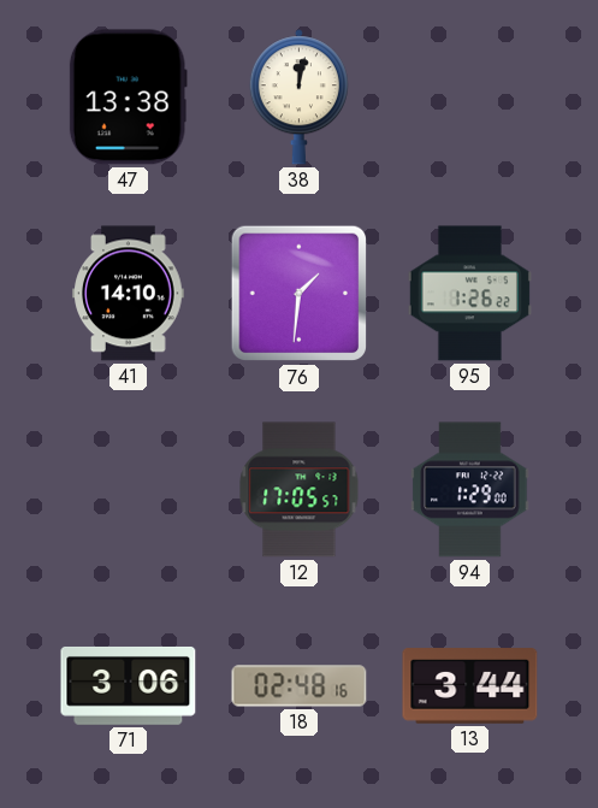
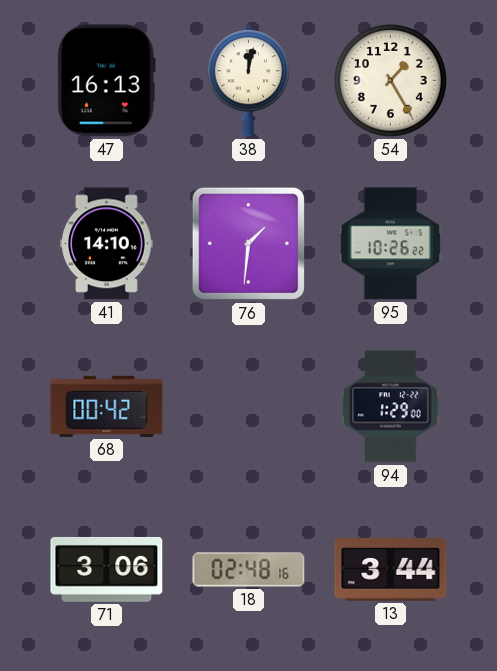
47: 13:38 -> 16:13
54: none -> 1:25
95: 1:26 -> 10:26
68: none -> 00:42
12: 17:05 -> none
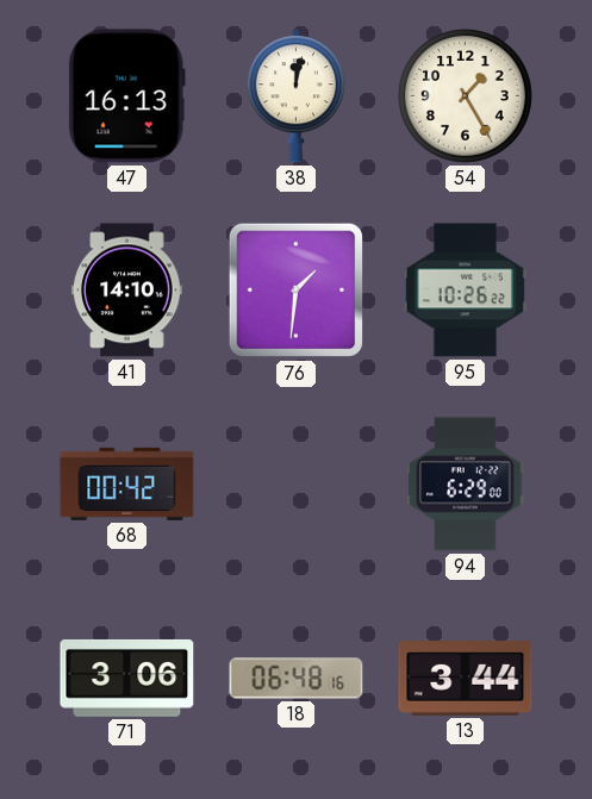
94: 1:29 -> 6:29
18: 02:48 -> 06:48
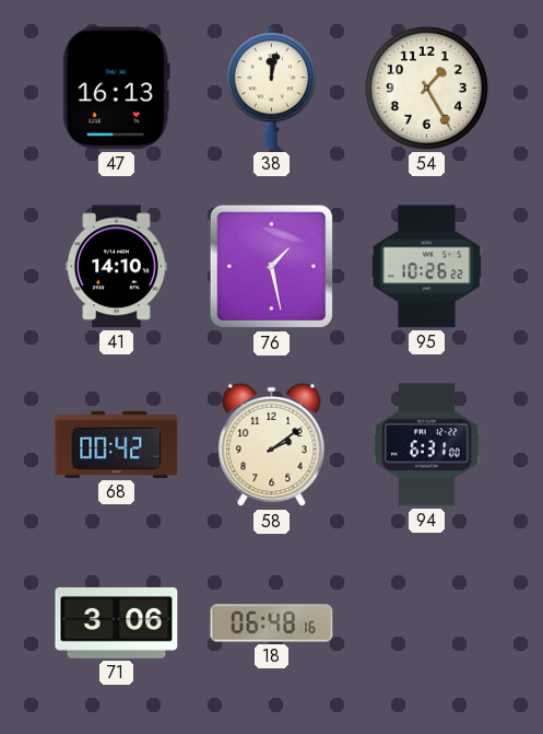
76: 1:31 -> 1:28
58: none -> 2:09
94: 6:29 -> 6:31
13: 3:44 -> none
